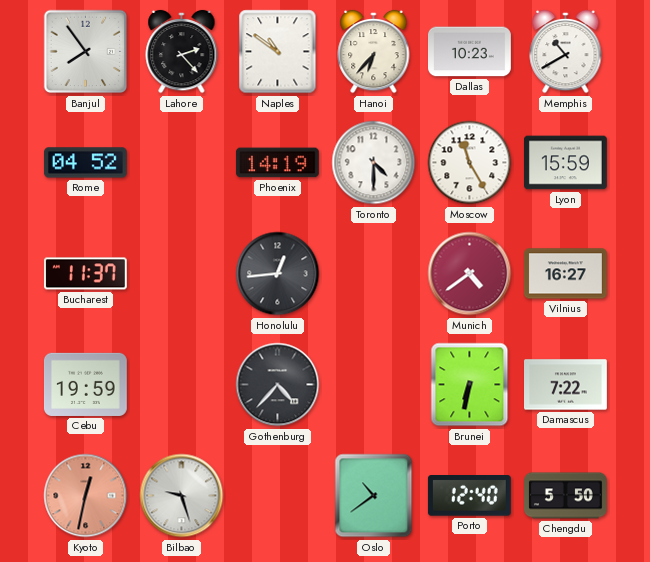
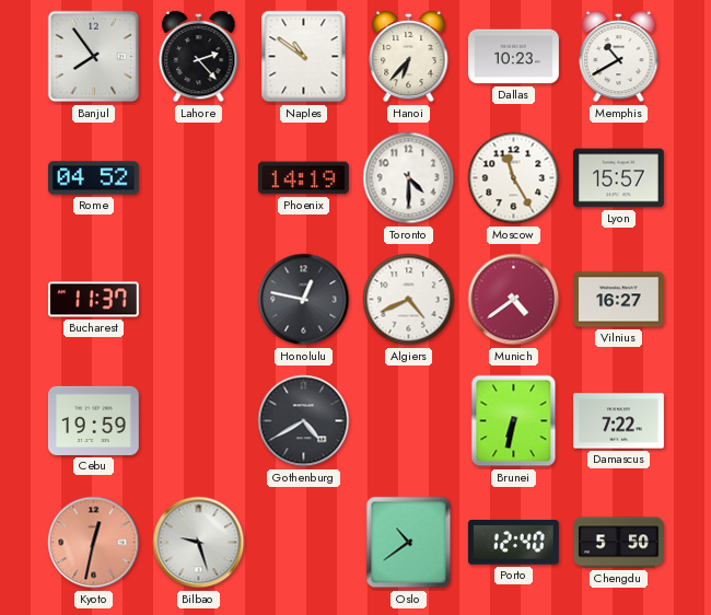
Lyon: 15:59 -> 15:57
Honolulu: 12:44 -> 12:47
Algiers: none -> 4:41
Gothenburg: 4:37 -> 4:40
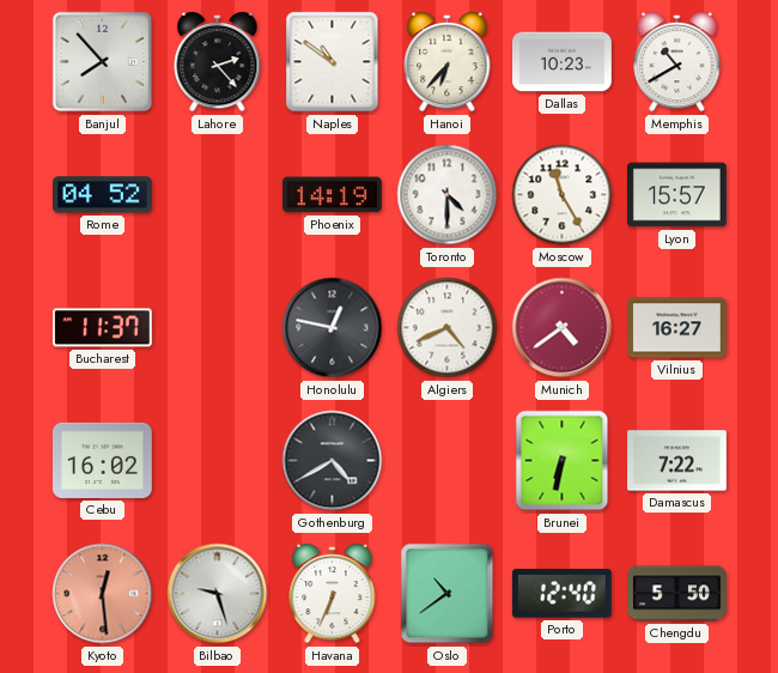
Banjul: 7:54 -> 7:53
Cebu: 19:59 -> 16:02
Kyoto: 12:32 -> 12:29
Havana: none -> 6:34
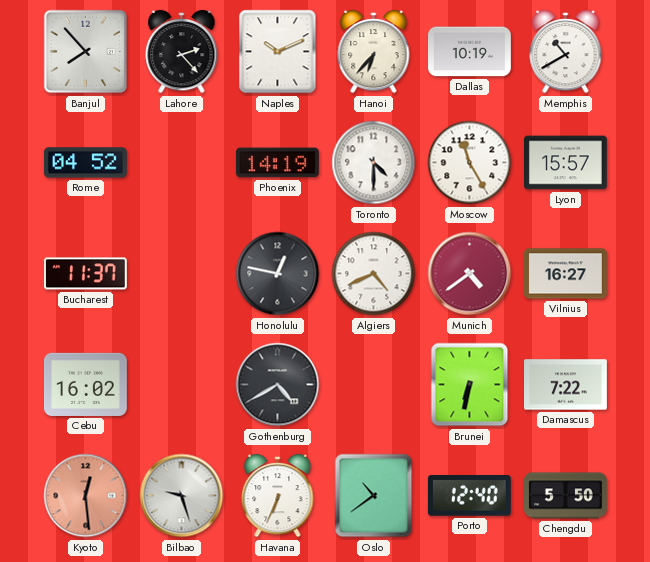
Naples: 10:51 -> 10:11
Dallas: 10:23 -> 10:19
